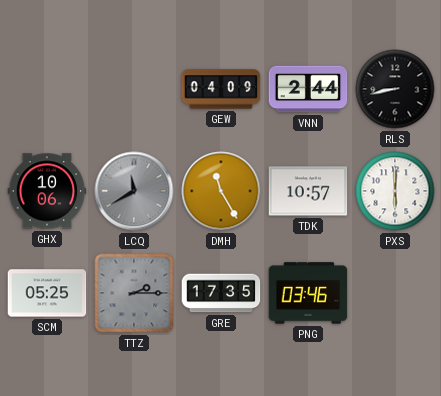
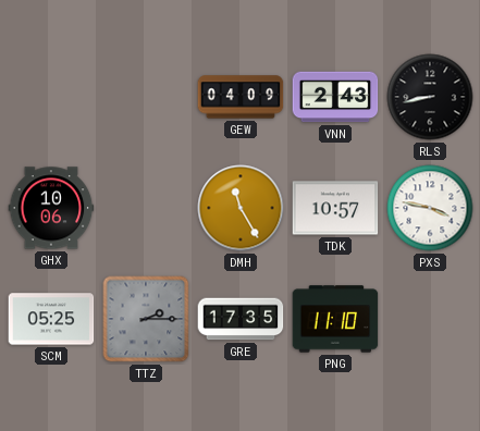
VNN: 2:44 -> 2:43
LCQ: 11:40 -> none
PXS: 6:00 -> 3:47
PNG: 03:46 -> 11:10
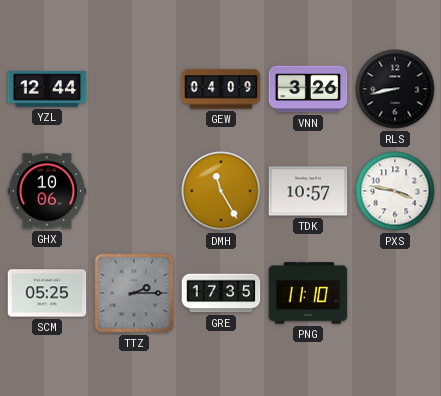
YZL: none -> 12:44
VNN: 2:43 -> 3:26
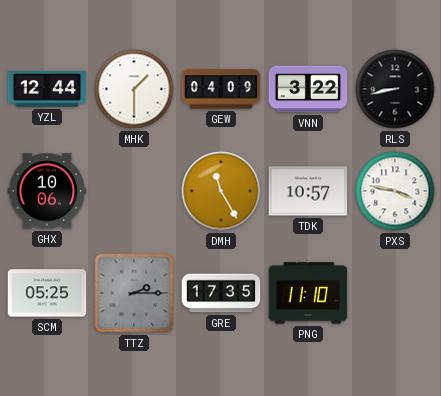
MHK: none -> 1:30
VNN: 3:26 -> 3:22
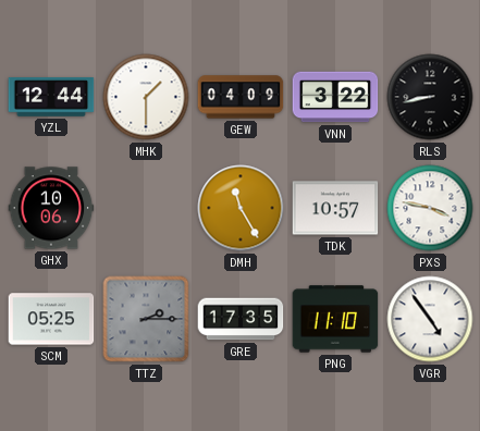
VGR: none -> 4:54
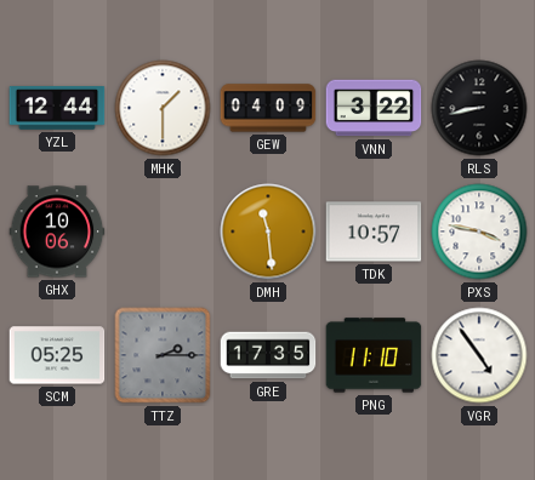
DMH: 11:25 -> 11:29
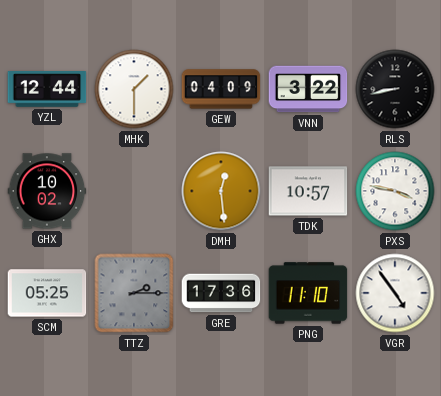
GHX: 10:06 -> 10:02
DMH: 11:29 -> 12:29
GRE: 17:35 -> 17:36
